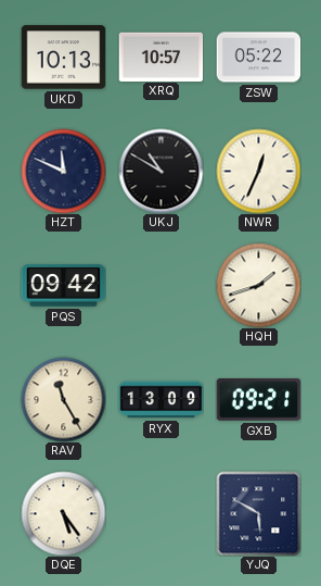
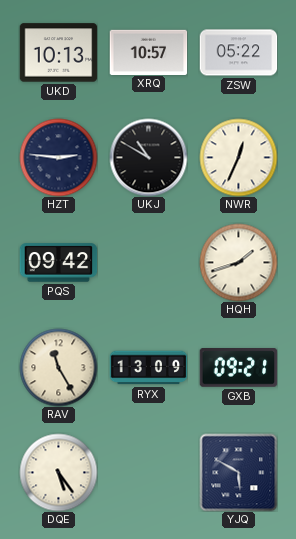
HZT: 11:49 -> 2:46
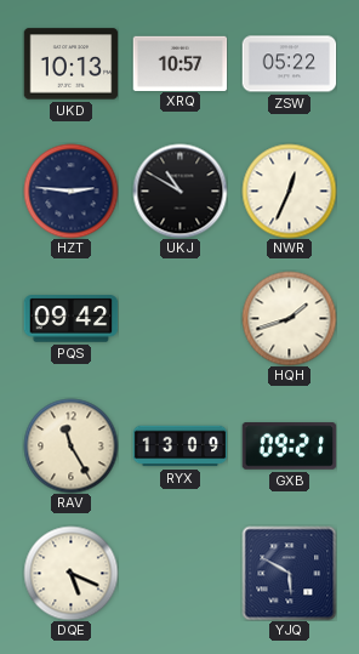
DQE: 5:24 -> 5:19
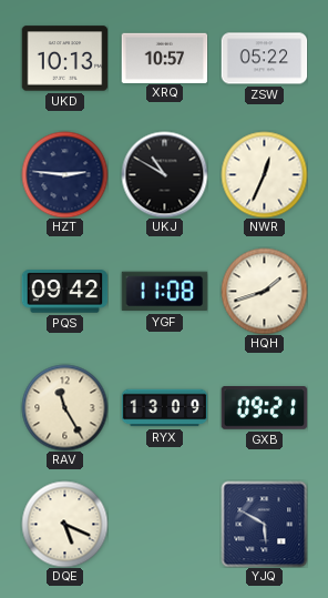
YGF: none -> 11:08
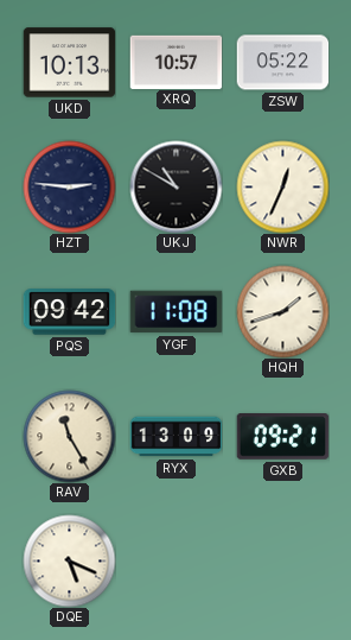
YJQ: 5:50 -> none
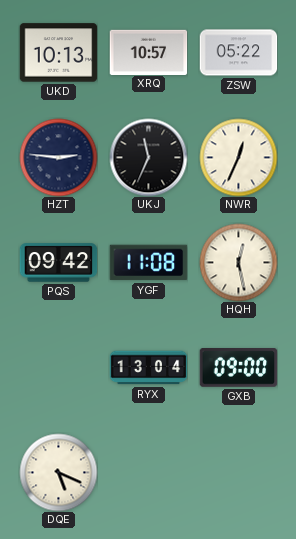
UKJ: 10:50 -> 11:34
HQH: 1:42 -> 12:28
RAV: 11:25 -> none
RYX: 13:09 -> 13:04
GXB: 09:21 -> 09:00
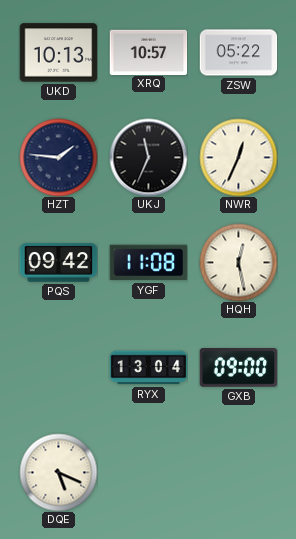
HZT: 2:46 -> 1:46
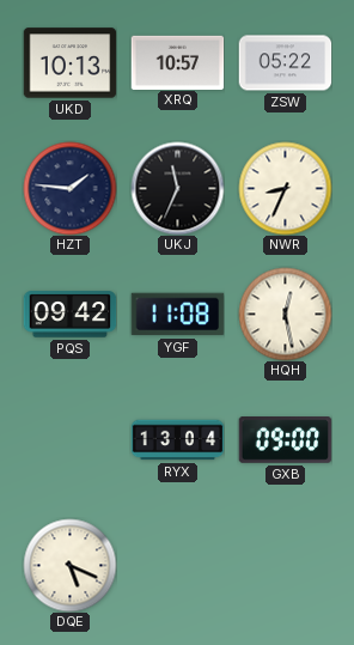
NWR: 12:34 -> 8:34
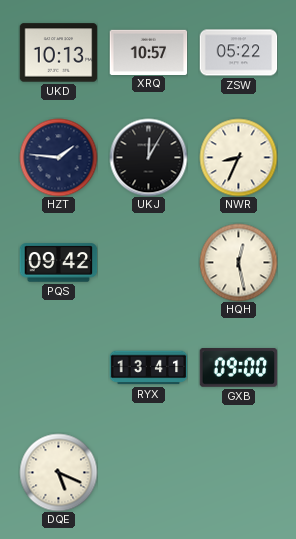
UKJ: 11:34 -> 12:05
YGF: 11:08 -> none
RYX: 13:04 -> 13:41
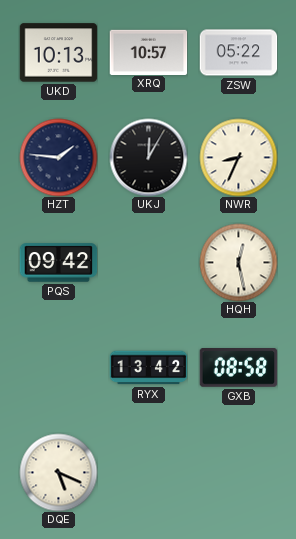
RYX: 13:41 -> 13:42
GXB: 09:00 -> 08:58
